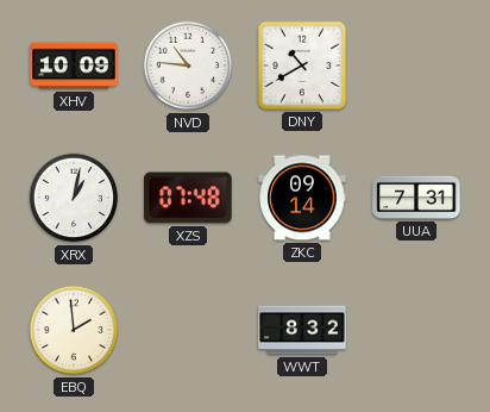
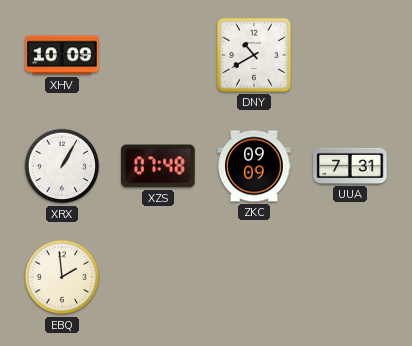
NVD: 10:46 -> none
XRX: 1:02 -> 1:05
ZKC: 09:14 -> 09:09
WWT: 8:32 -> none
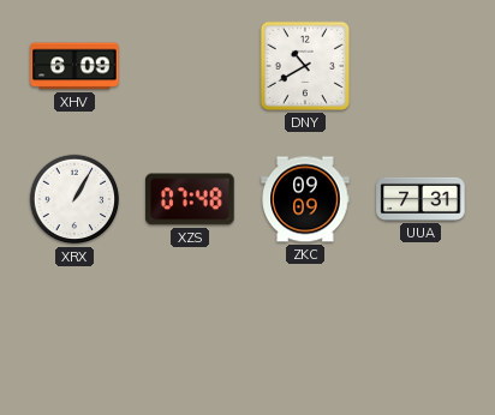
XHV: 10:09 -> 6:09
EBQ: 1:59 -> none
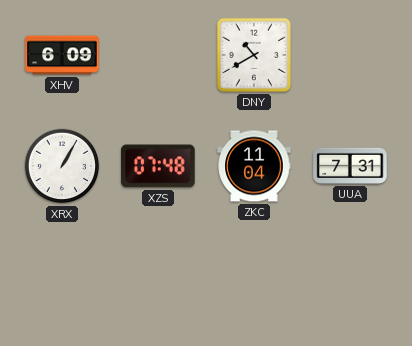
ZKC: 09:09 -> 11:04
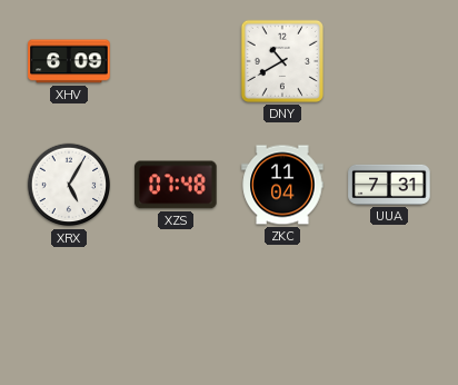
XRX: 1:05 -> 5:05
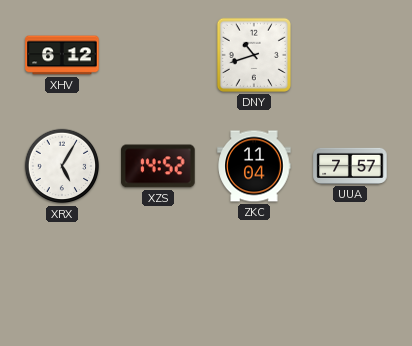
XHV: 6:09 -> 6:12
DNY: 10:40 -> 10:42
XZS: 07:48 -> 14:52
UUA: 7:31 -> 7:57
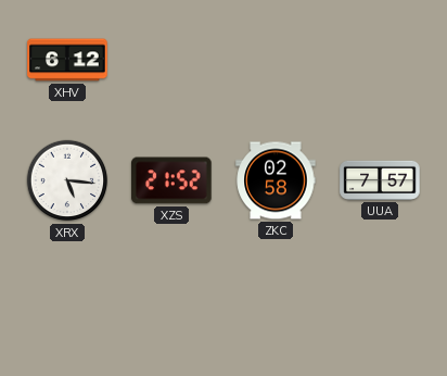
DNY: 10:42 -> none
XRX: 5:05 -> 5:16
XZS: 14:52 -> 21:52
ZKC: 11:04 -> 02:58
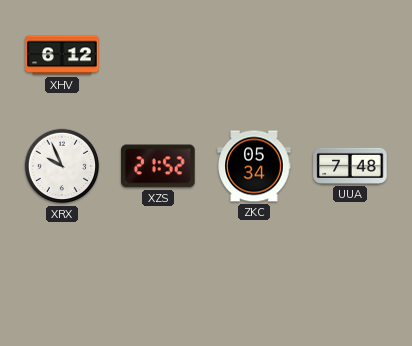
XRX: 5:16 -> 9:56
ZKC: 02:58 -> 05:34
UUA: 7:57 -> 7:48
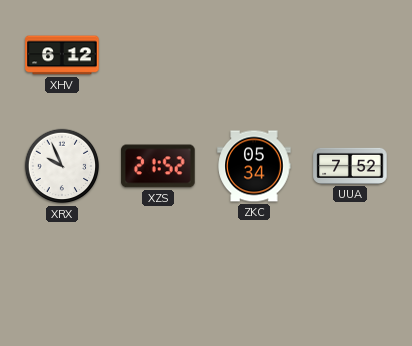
UUA: 7:48 -> 7:52
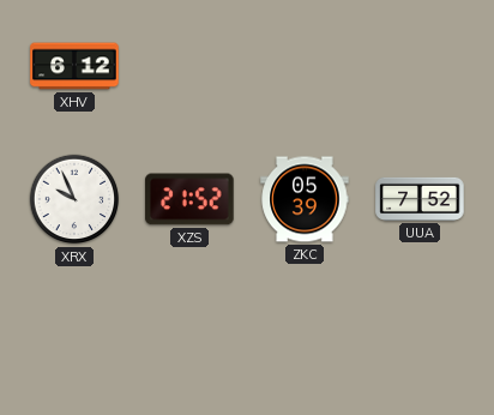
ZKC: 05:34 -> 05:39
